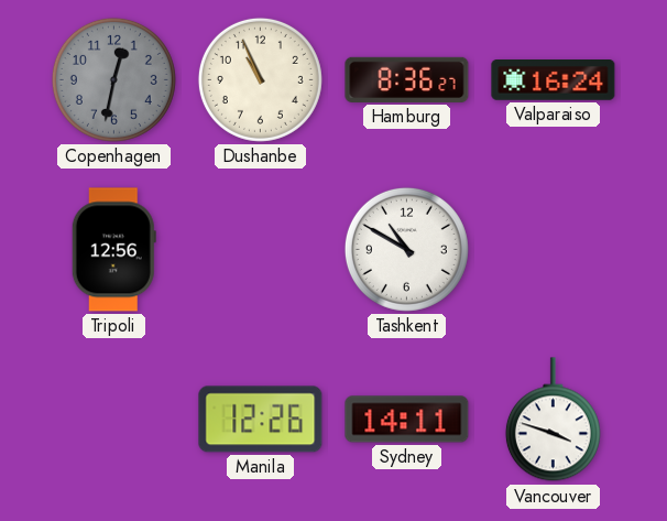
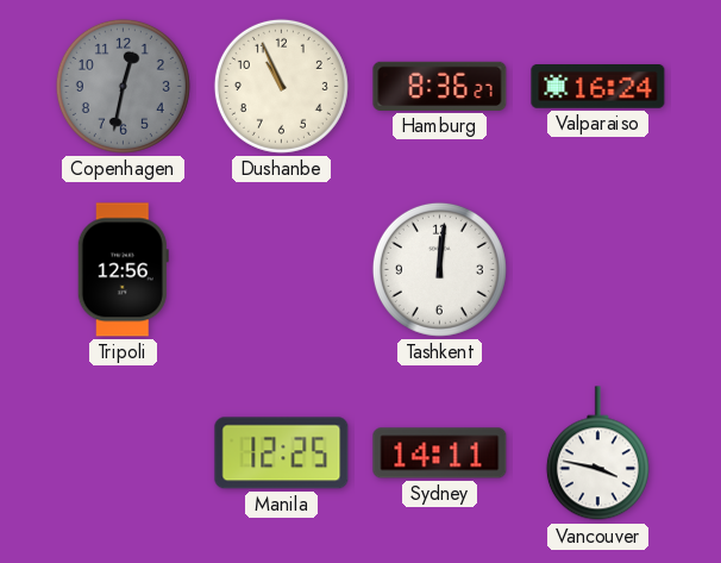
Tashkent: 10:50 -> 12:01
Manila: 12:26 -> 12:25
Vancouver: 3:48 -> 3:47
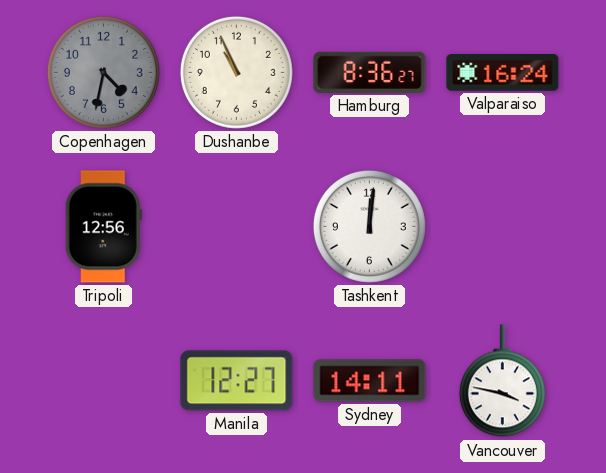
Copenhagen: 12:32 -> 4:32
Manila: 12:25 -> 12:27
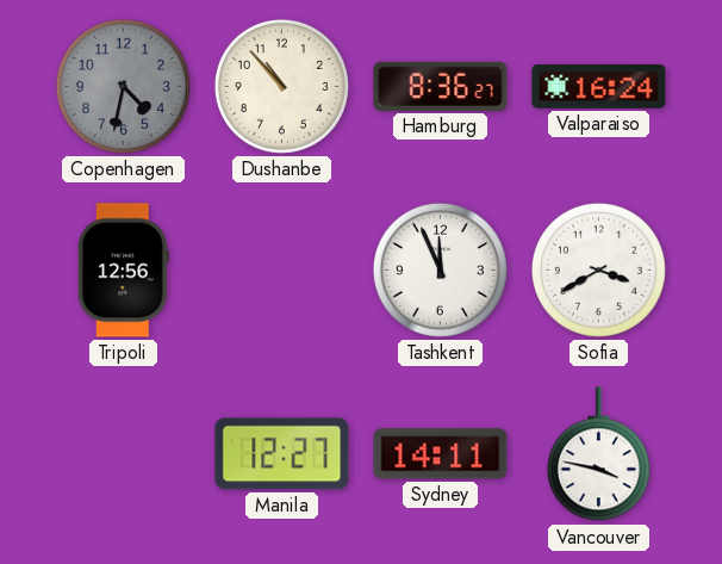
Dushanbe: 10:56 -> 10:53
Tashkent: 12:01 -> 11:56
Sofia: none -> 3:40
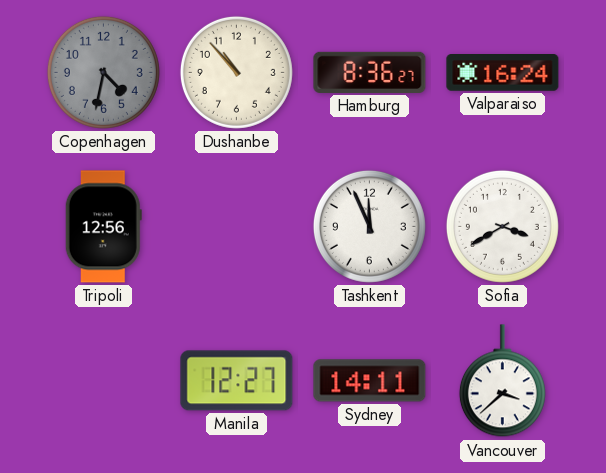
Vancouver: 3:47 -> 3:38
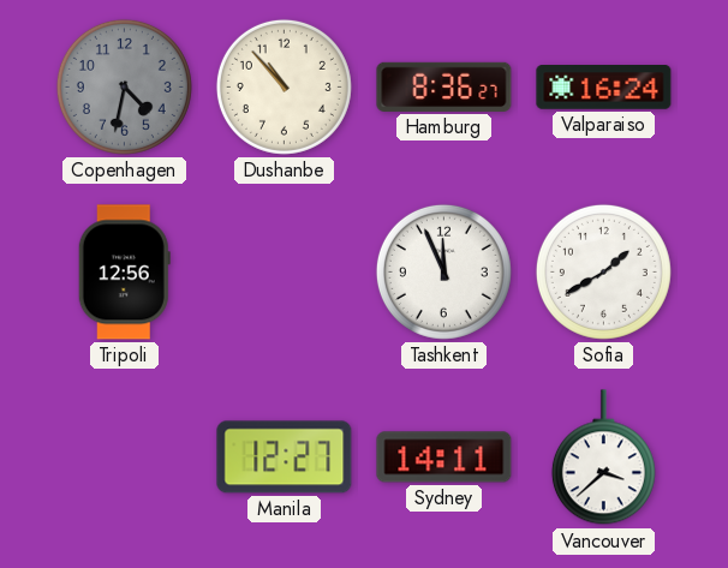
Sofia: 3:40 -> 1:40
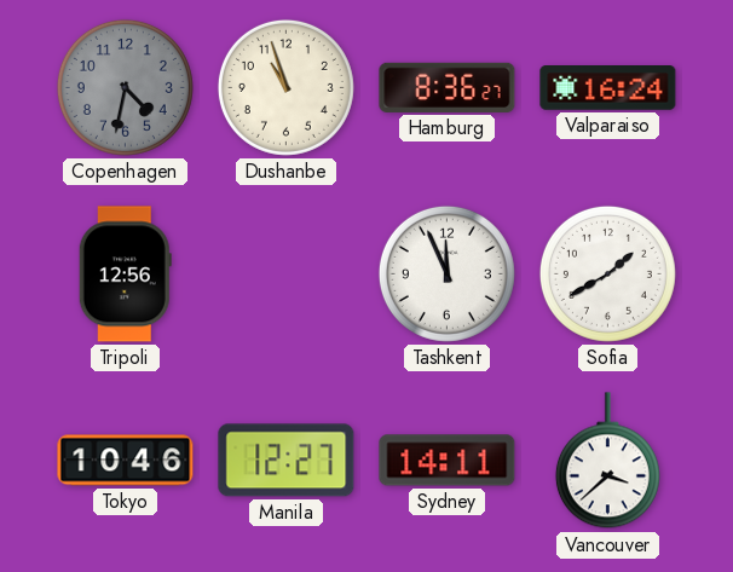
Dushanbe: 10:53 -> 10:57
Tokyo: none -> 10:46
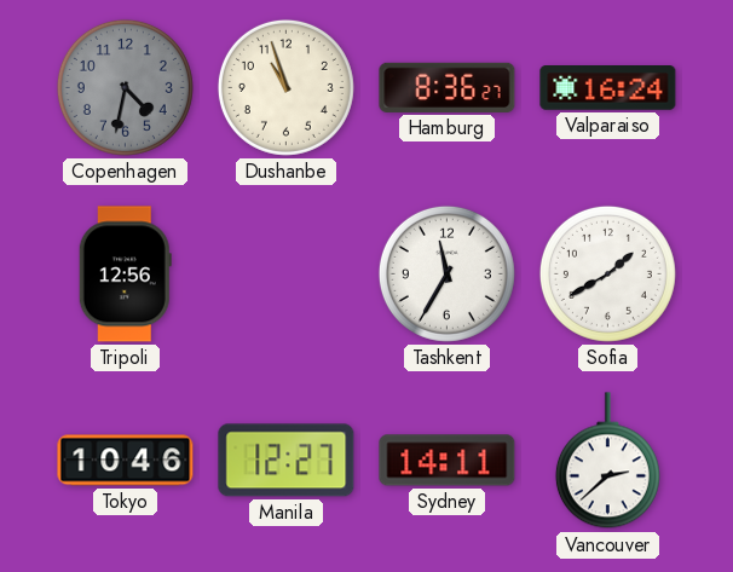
Tashkent: 11:56 -> 11:35
Vancouver: 3:38 -> 2:38
